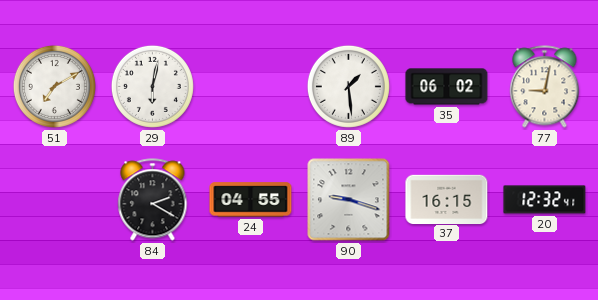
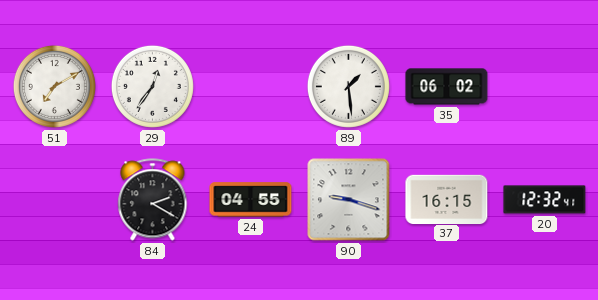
29: 6:02 -> 12:36
77: 9:02 -> none
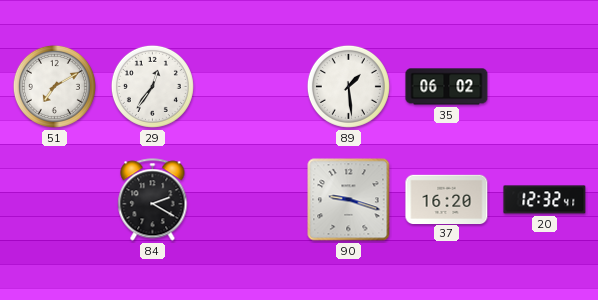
24: 04:55 -> none
37: 16:15 -> 16:20
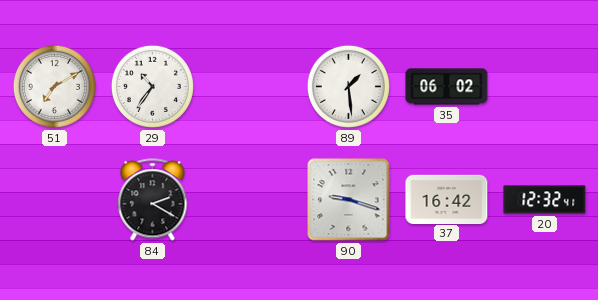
29: 12:36 -> 10:36
37: 16:20 -> 16:42
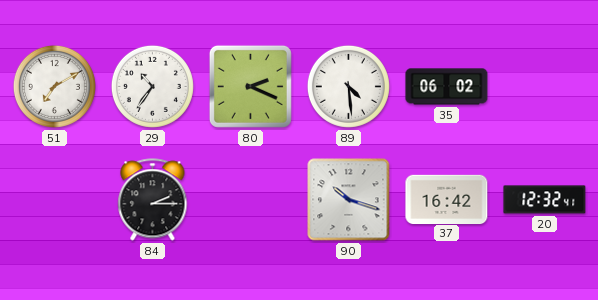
80: none -> 2:19
89: 1:29 -> 4:29
84: 2:20 -> 2:15
90: 9:18 -> 10:18
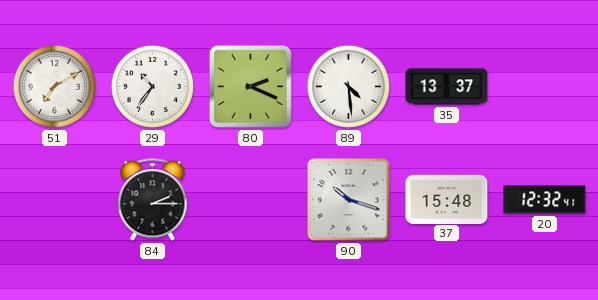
35: 06:02 -> 13:37
37: 16:42 -> 15:48
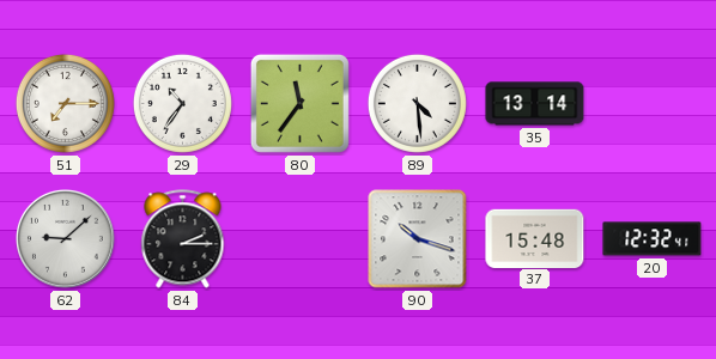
51: 7:10 -> 7:15
80: 2:19 -> 11:36
35: 13:37 -> 13:14
62: none -> 9:08
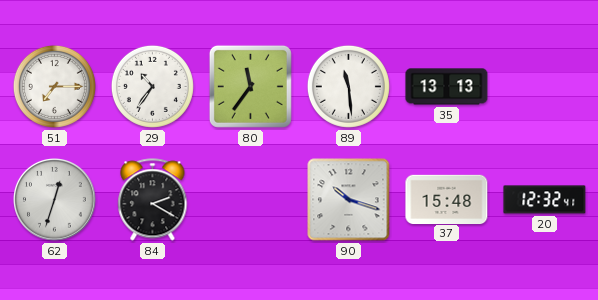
89: 4:29 -> 11:29
35: 13:14 -> 13:13
62: 9:08 -> 12:33
84: 2:15 -> 2:20
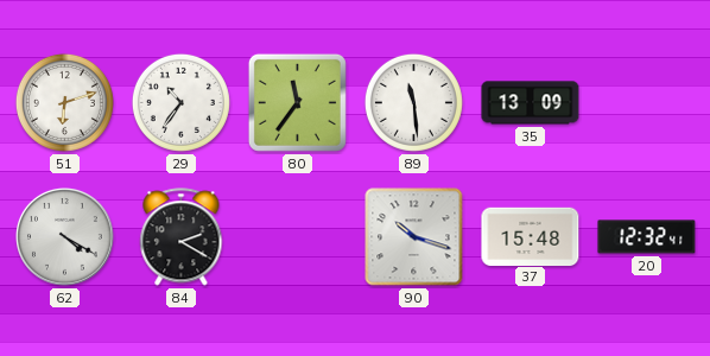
51: 7:15 -> 6:12
35: 13:13 -> 13:09
62: 12:33 -> 4:20
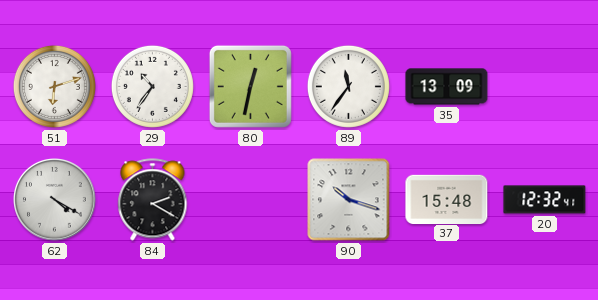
80: 11:36 -> 12:32
89: 11:29 -> 11:36
